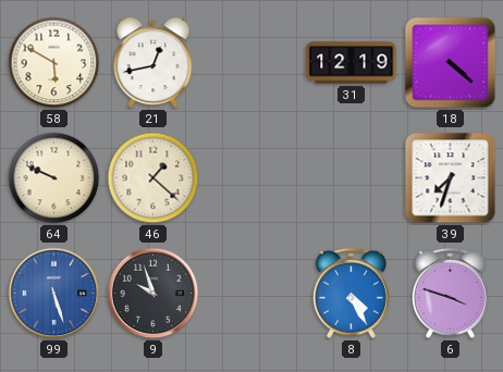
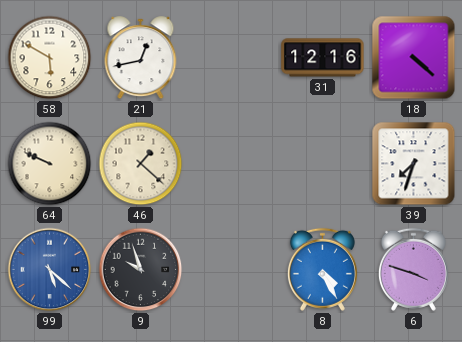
31: 12:19 -> 12:16
99: 5:27 -> 5:22
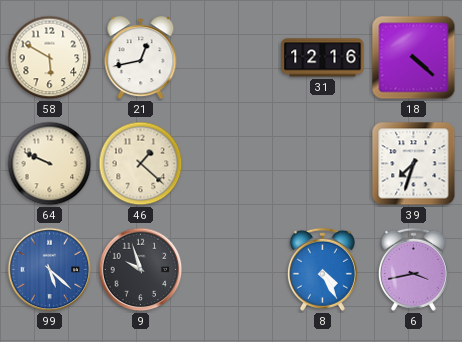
6: 3:48 -> 3:43
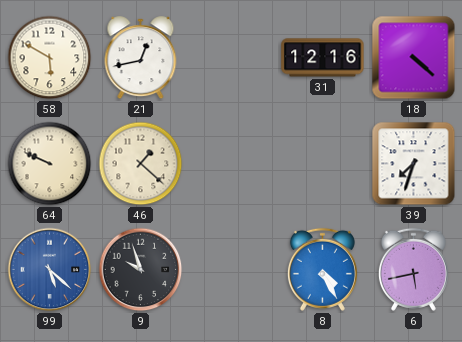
6: 3:43 -> 5:43
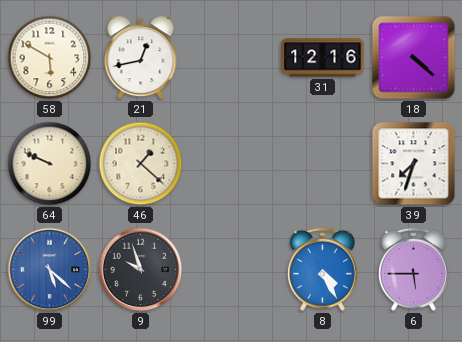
6: 5:43 -> 5:45
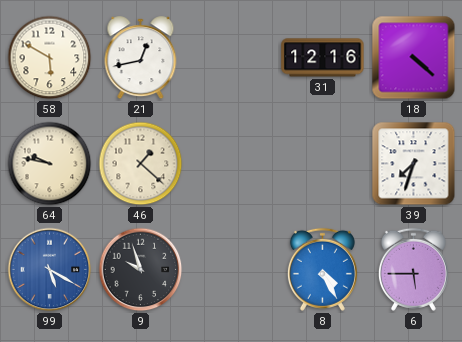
64: 9:49 -> 9:47
99: 5:22 -> 5:20
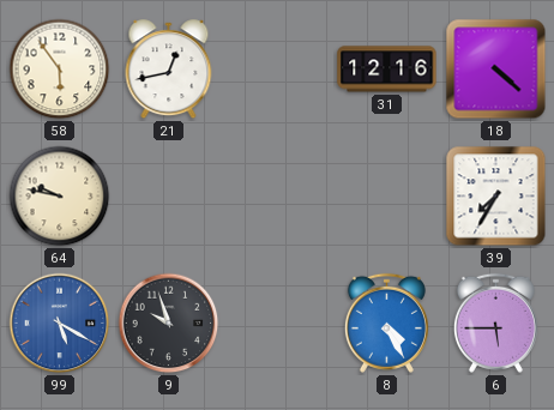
58: 5:50 -> 5:54
46: 1:22 -> none
39: 7:33 -> 7:35
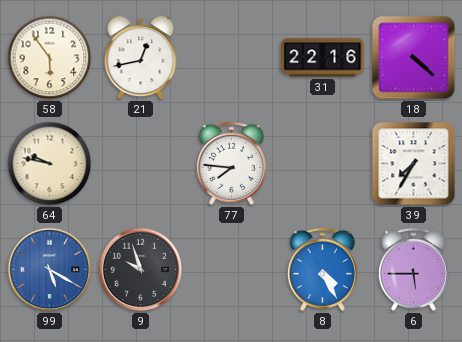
31: 12:16 -> 22:16
77: none -> 7:46
